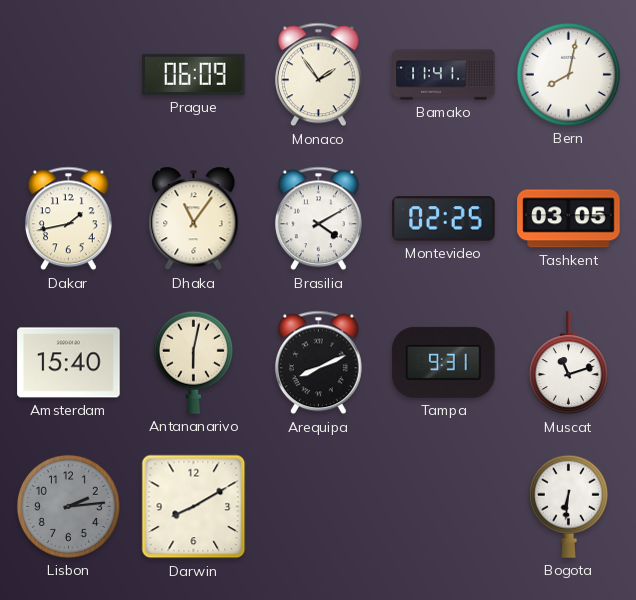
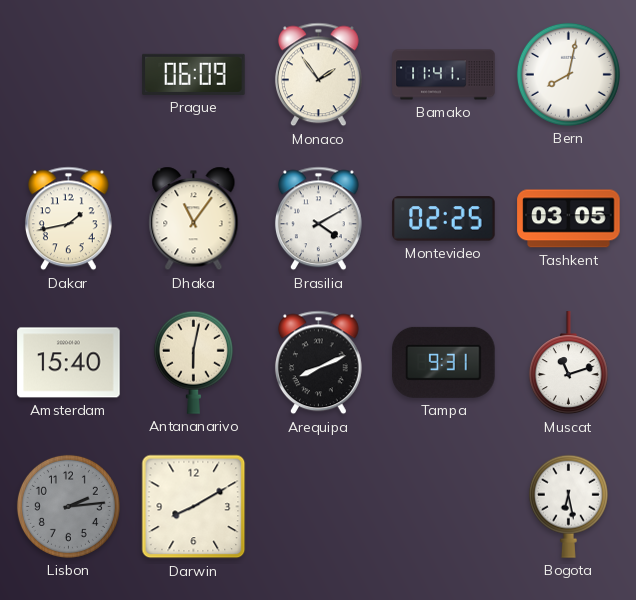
Bogota: 6:31 -> 6:28
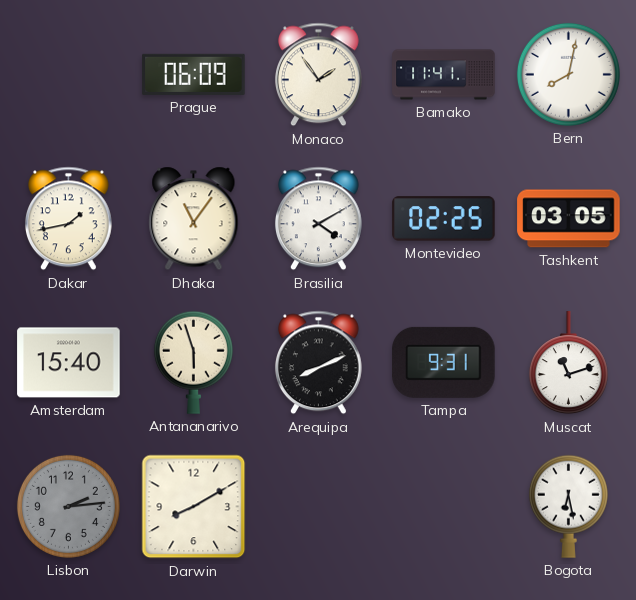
Antananarivo: 6:02 -> 5:57
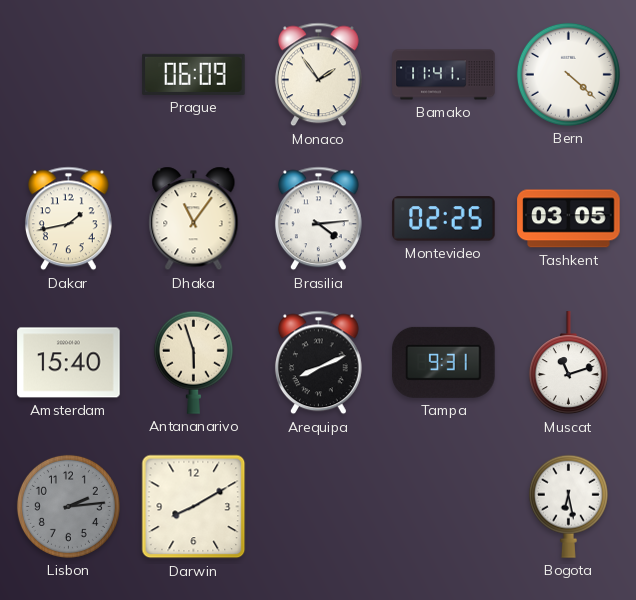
Bern: 8:02 -> 4:22
Brasilia: 4:10 -> 4:14
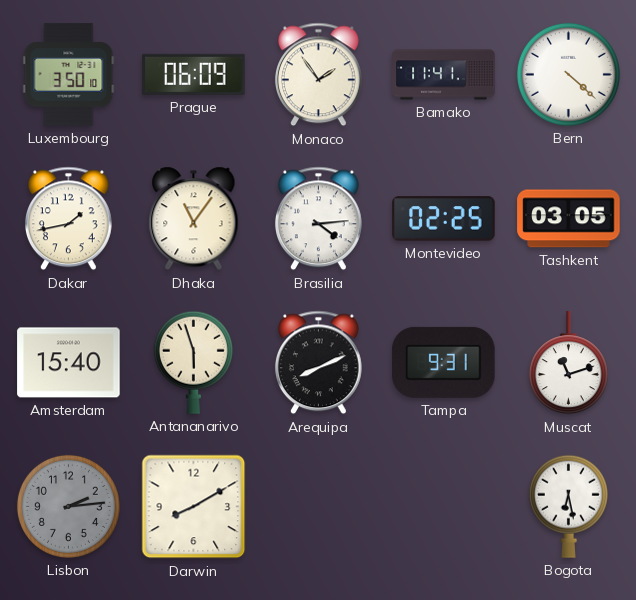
Luxembourg: none -> 3:50
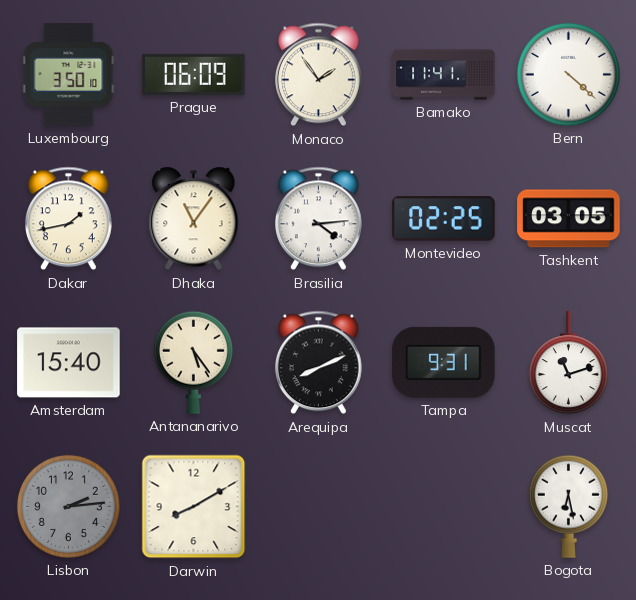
Antananarivo: 5:57 -> 5:24
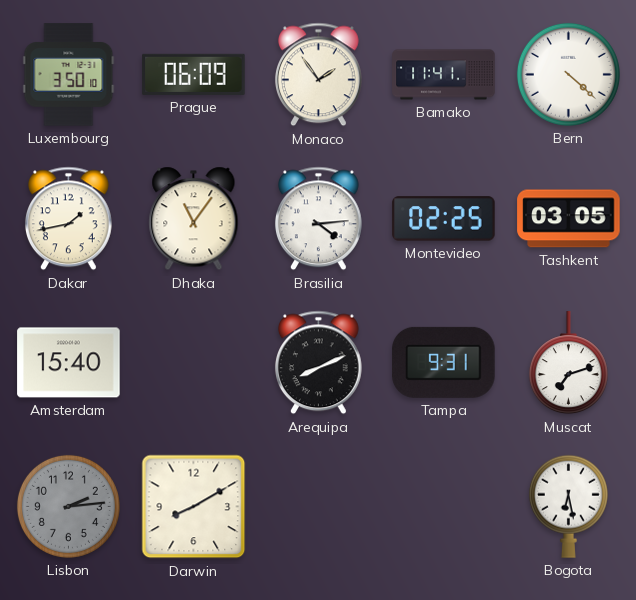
Antananarivo: 5:24 -> none
Muscat: 11:12 -> 7:12
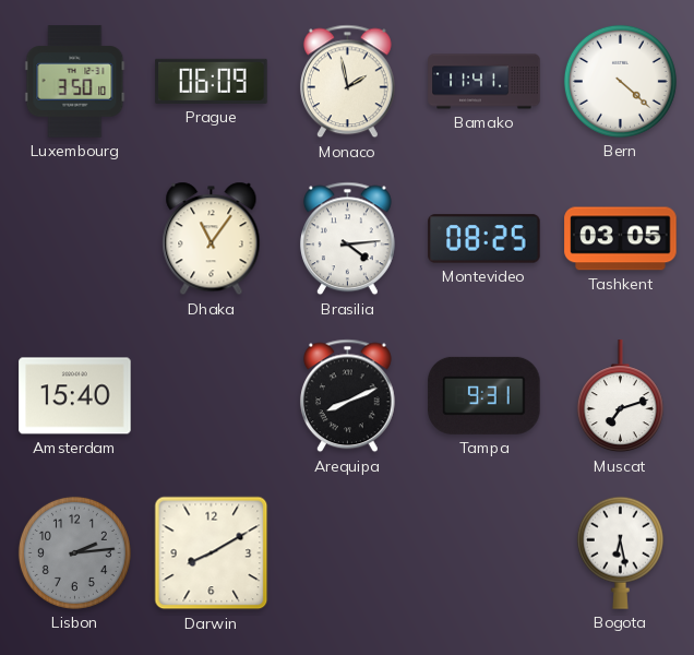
Monaco: 1:54 -> 1:58
Dakar: 1:43 -> none
Montevideo: 02:25 -> 08:25
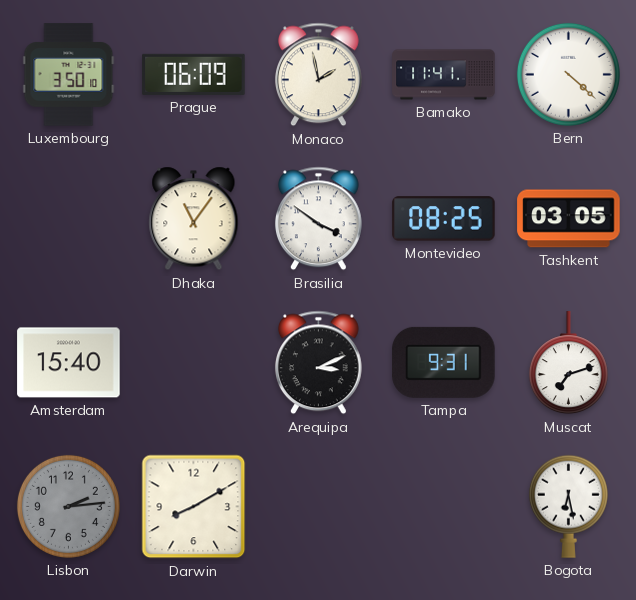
Brasilia: 4:14 -> 3:51
Arequipa: 8:11 -> 3:11
